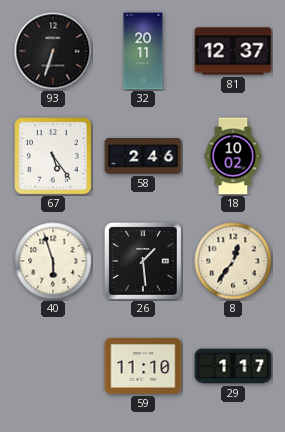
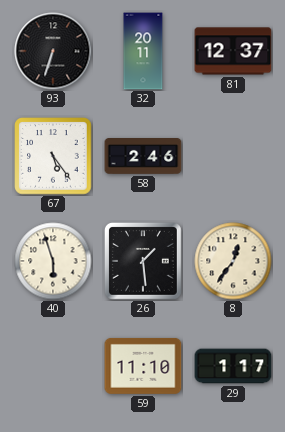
18: 10:02 -> none
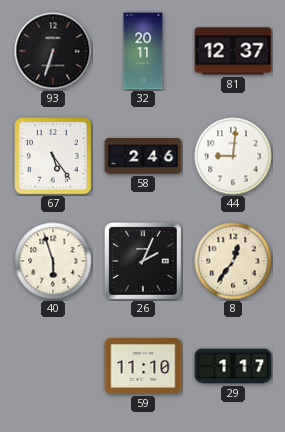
44: none -> 9:01
26: 1:29 -> 2:04
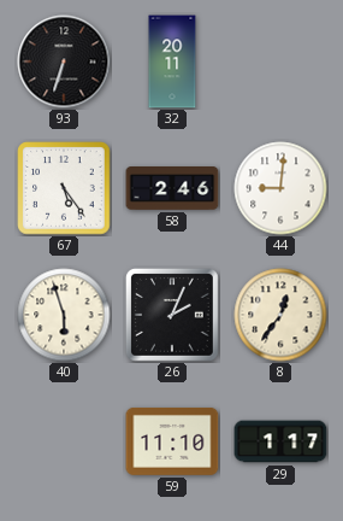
81: 12:37 -> none
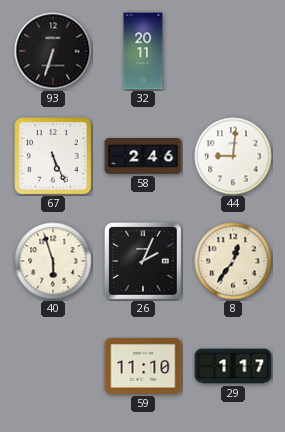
67: 5:24 -> 5:26
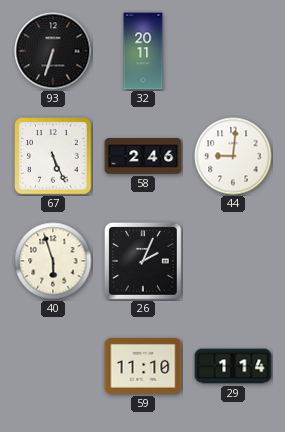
8: 12:36 -> none
29: 1:17 -> 1:14
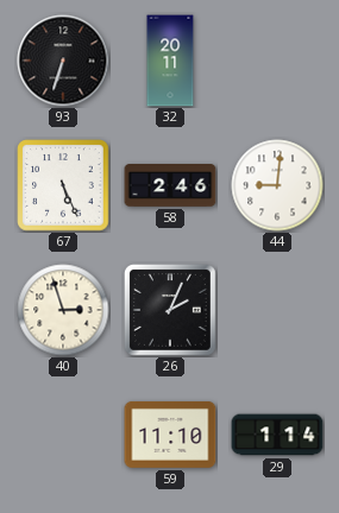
40: 5:57 -> 2:57
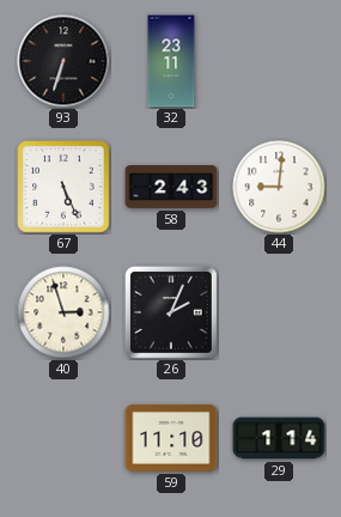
32: 20:11 -> 23:11
58: 2:46 -> 2:43
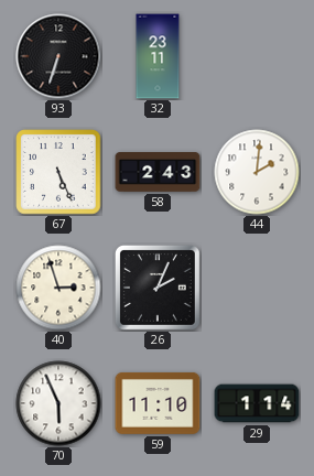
44: 9:01 -> 2:01
70: none -> 5:56
